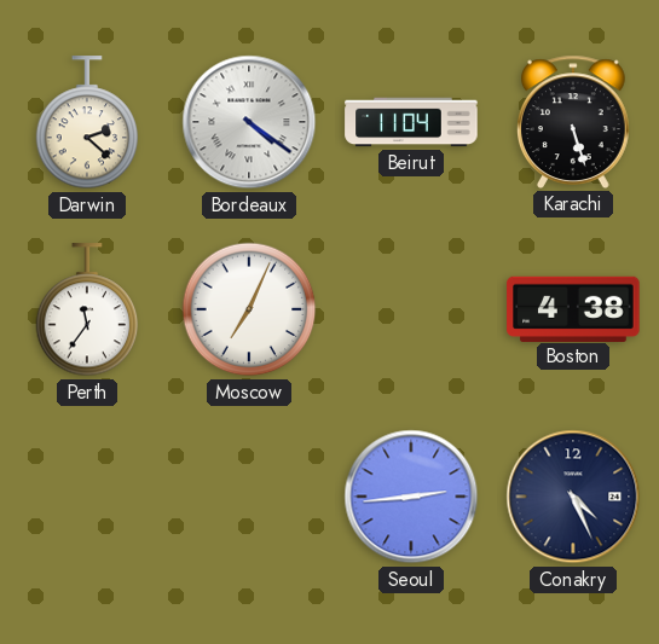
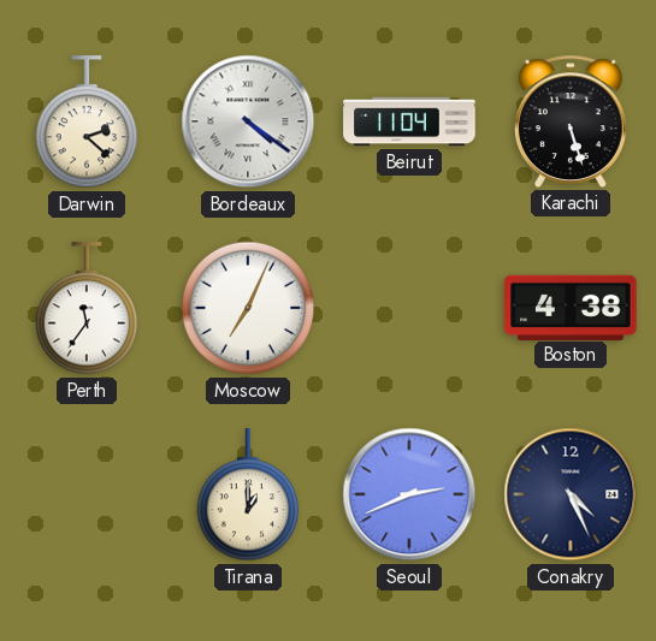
Tirana: none -> 1:00
Seoul: 2:44 -> 2:41
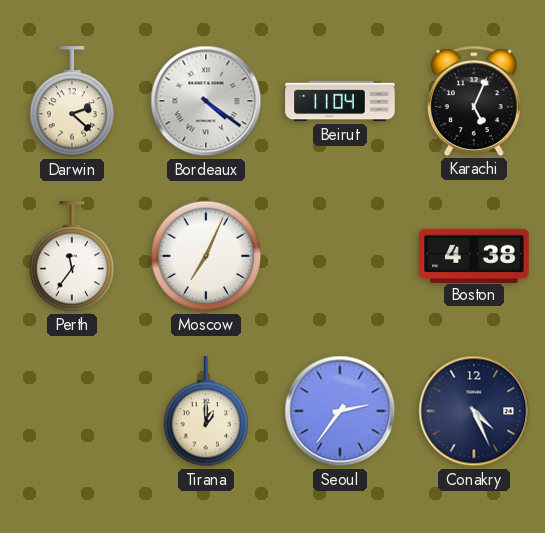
Karachi: 5:27 -> 5:04
Seoul: 2:41 -> 2:36
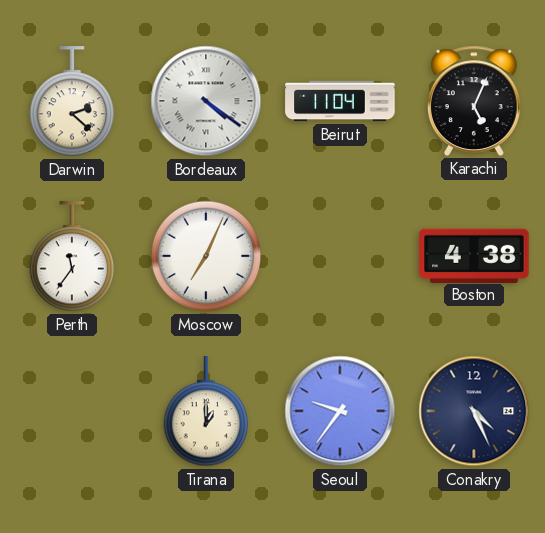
Seoul: 2:36 -> 9:36
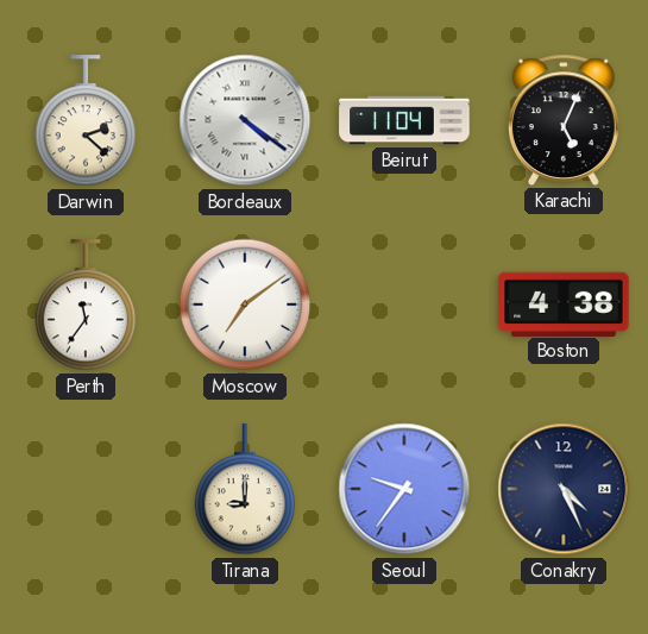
Moscow: 7:04 -> 7:09
Tirana: 1:00 -> 9:00
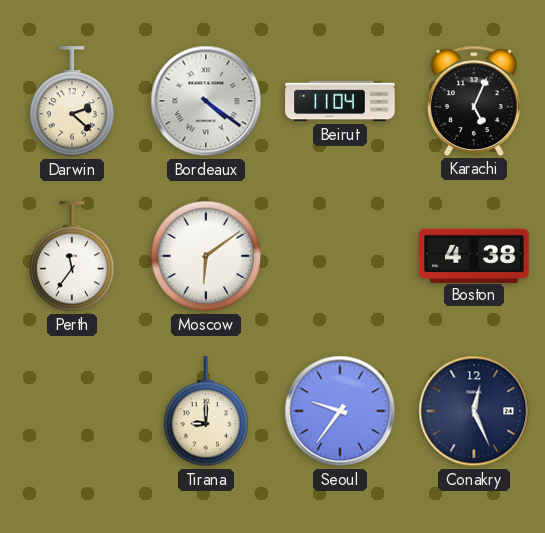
Moscow: 7:09 -> 6:09
Conakry: 4:26 -> 12:26
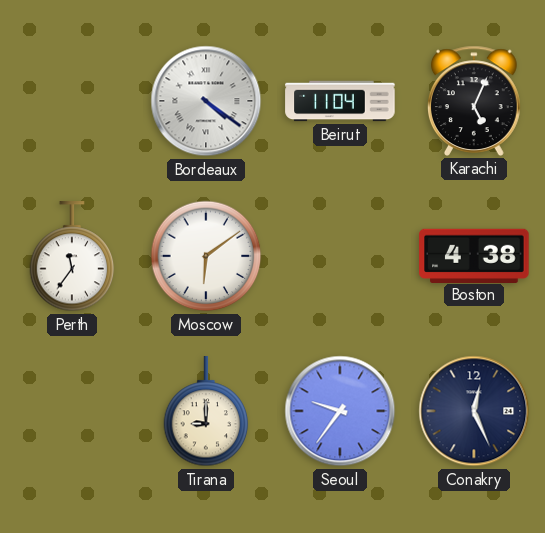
Darwin: 2:22 -> none
